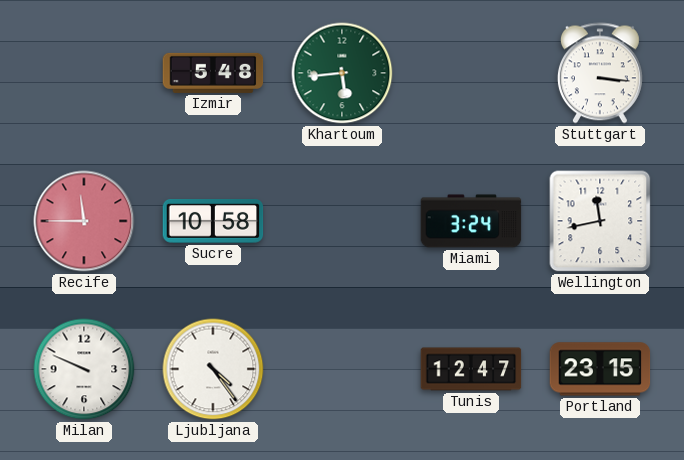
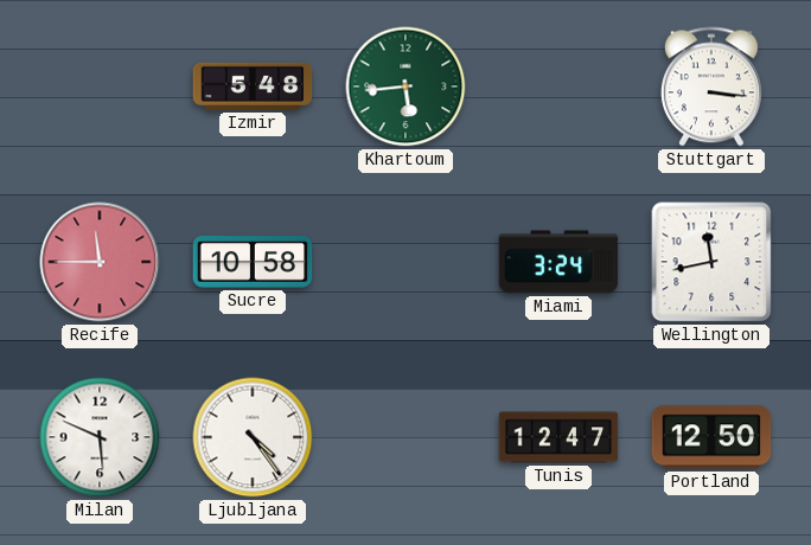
Milan: 9:49 -> 5:49
Portland: 23:15 -> 12:50
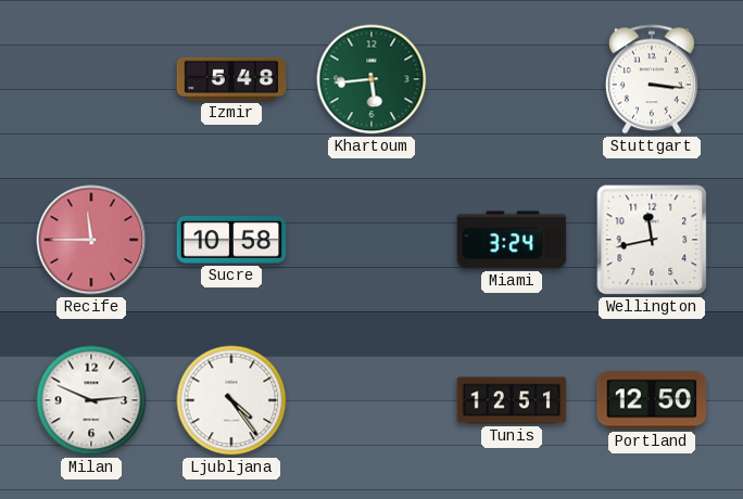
Milan: 5:49 -> 2:49
Tunis: 12:47 -> 12:51
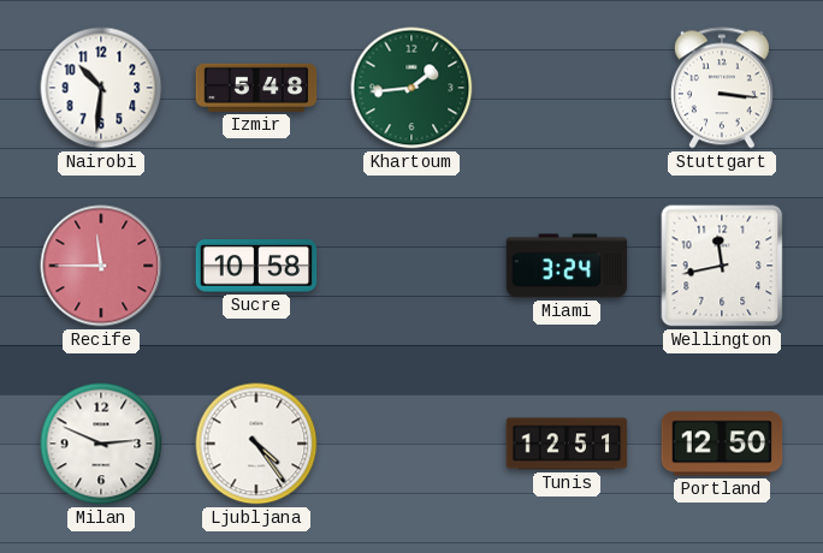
Nairobi: none -> 10:31
Khartoum: 5:44 -> 1:44
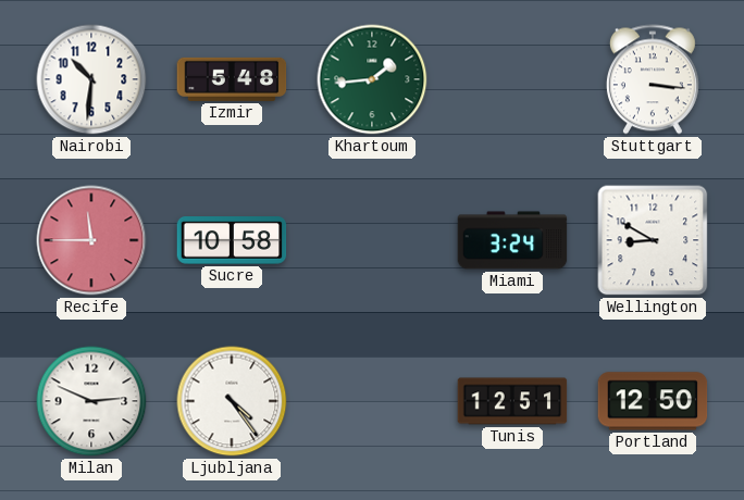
Wellington: 11:43 -> 8:50
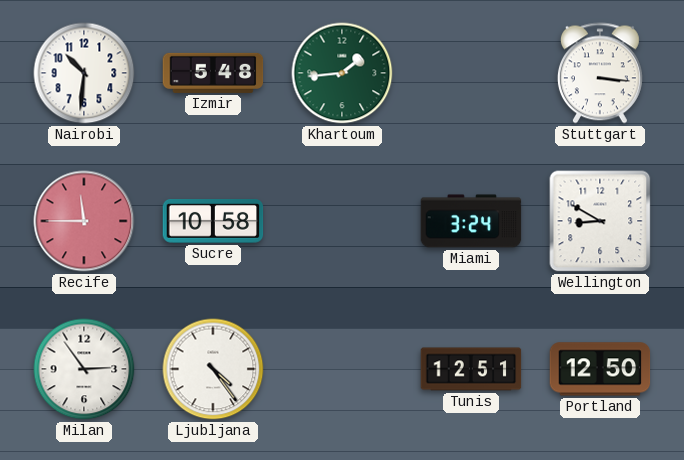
Milan: 2:49 -> 2:54
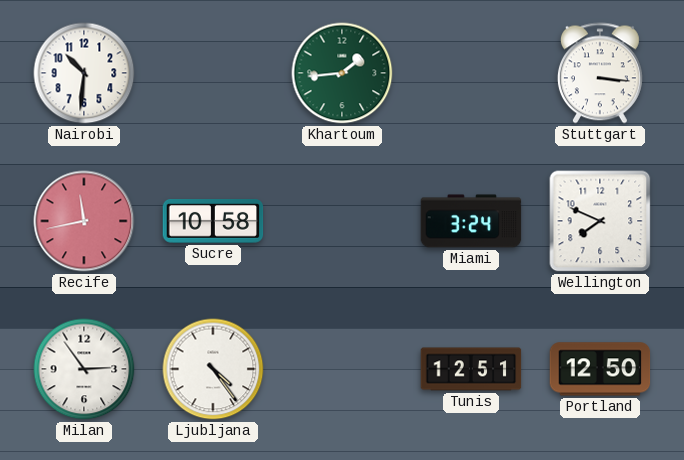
Izmir: 5:48 -> none
Recife: 11:45 -> 11:43
Wellington: 8:50 -> 7:49
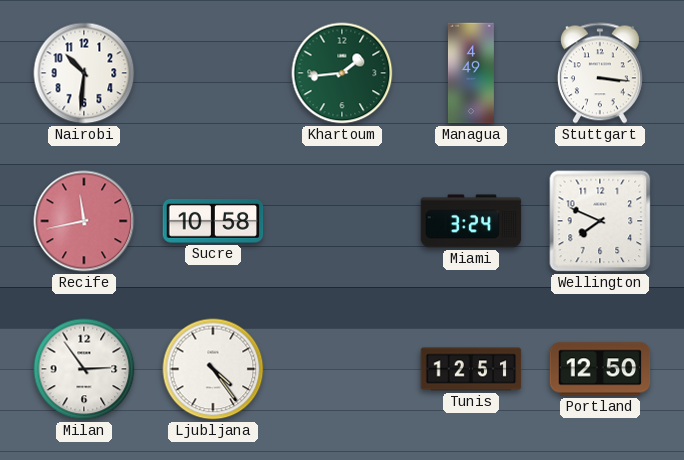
Managua: none -> 4:49
